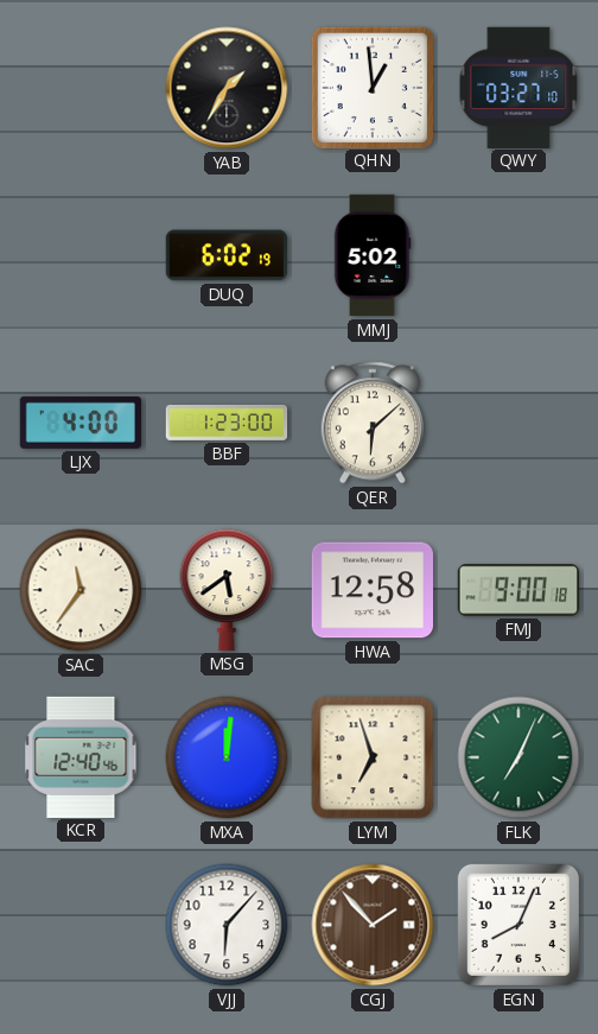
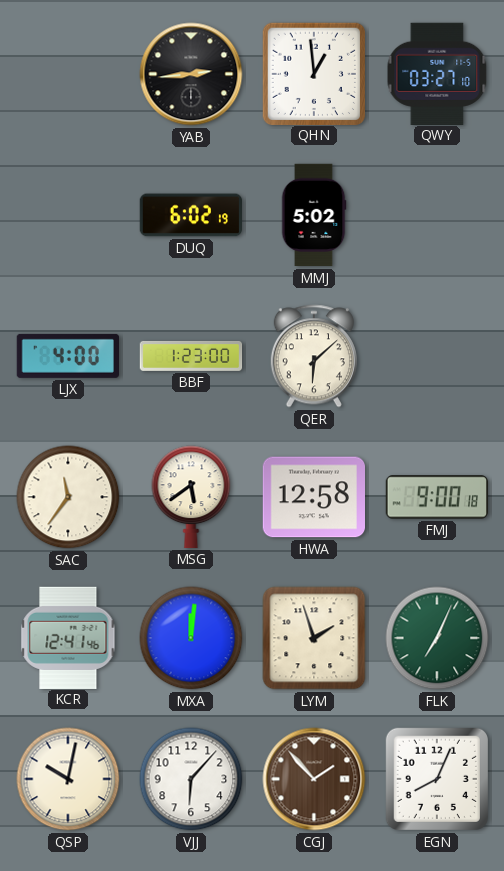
YAB: 1:35 -> 2:44
KCR: 12:40 -> 12:41
LYM: 6:57 -> 1:57
QSP: none -> 10:02
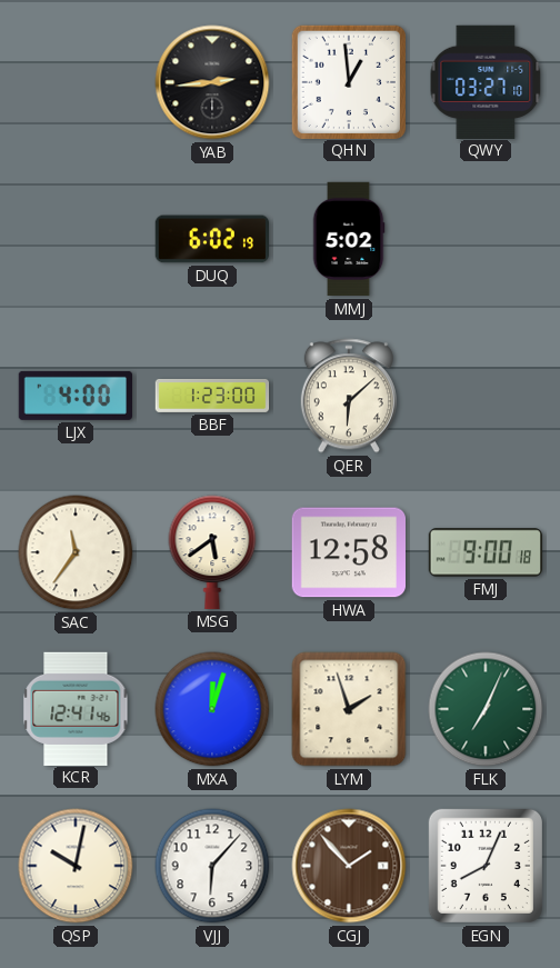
MXA: 12:01 -> 12:03
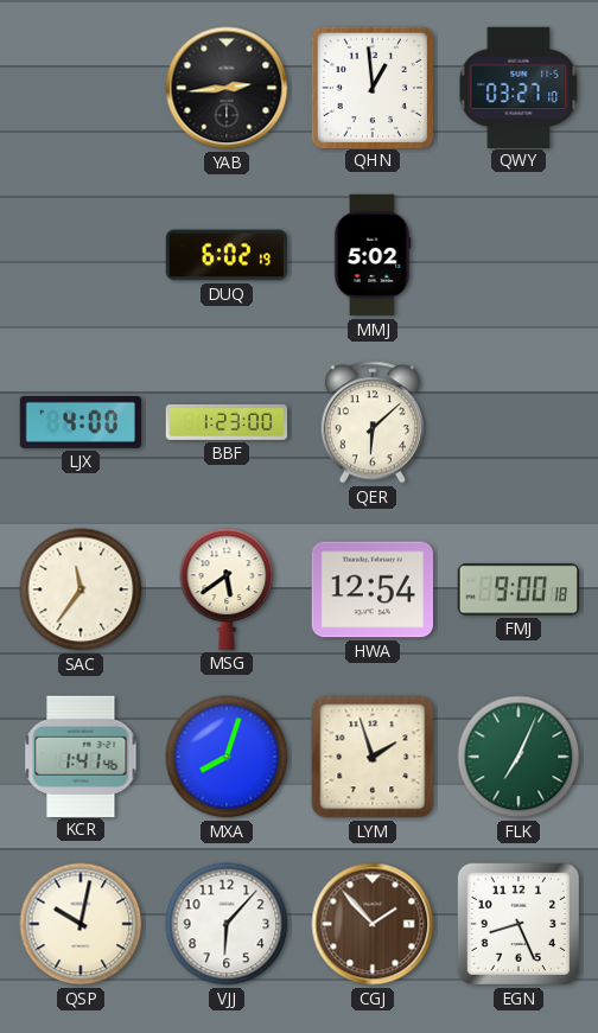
HWA: 12:58 -> 12:54
KCR: 12:41 -> 1:41
MXA: 12:03 -> 8:03
EGN: 8:04 -> 8:26
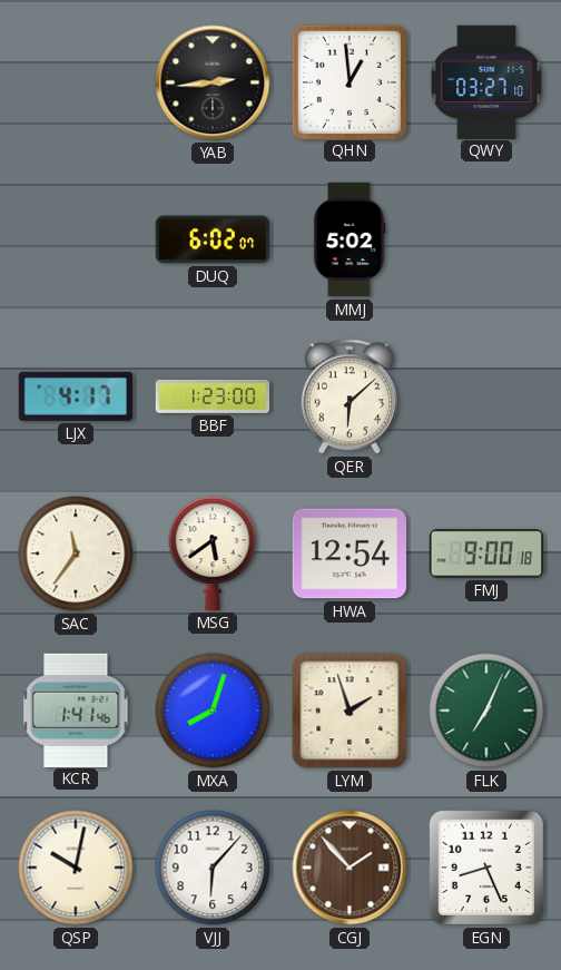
DUQ: 6:02:19 -> 6:02:07
LJX: 4:00 -> 4:17
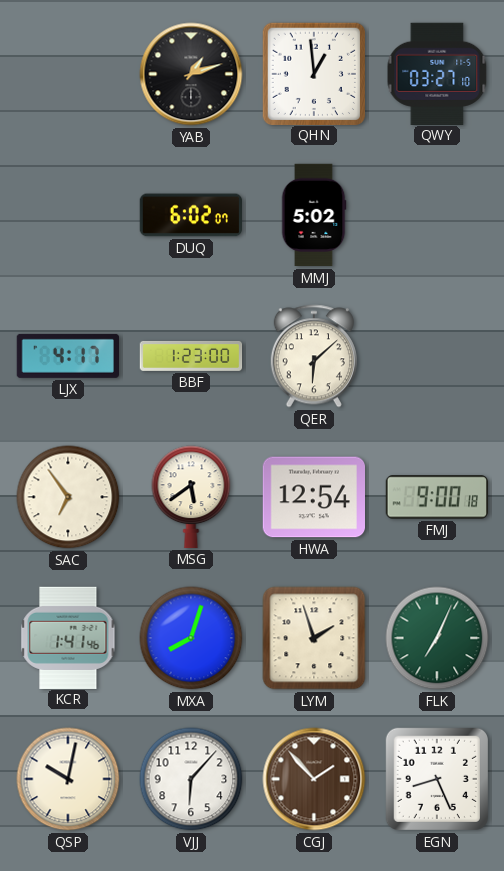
YAB: 2:44 -> 1:12
SAC: 11:36 -> 6:54
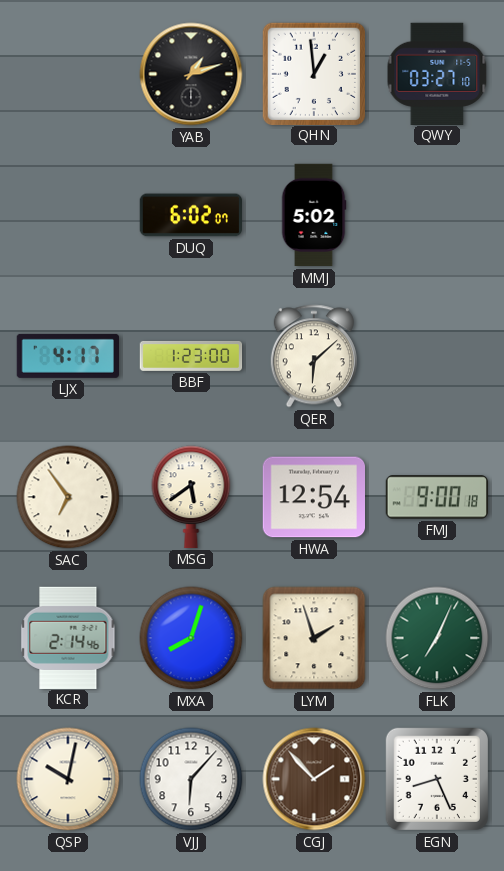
KCR: 1:41 -> 2:14
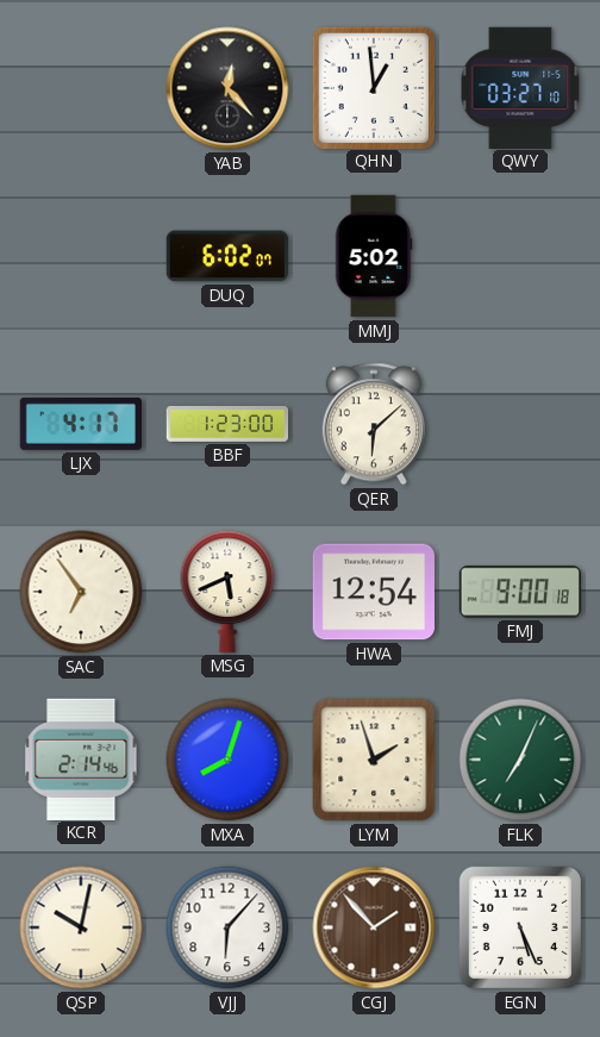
YAB: 1:12 -> 12:23
MSG: 5:39 -> 5:41
EGN: 8:26 -> 5:26
